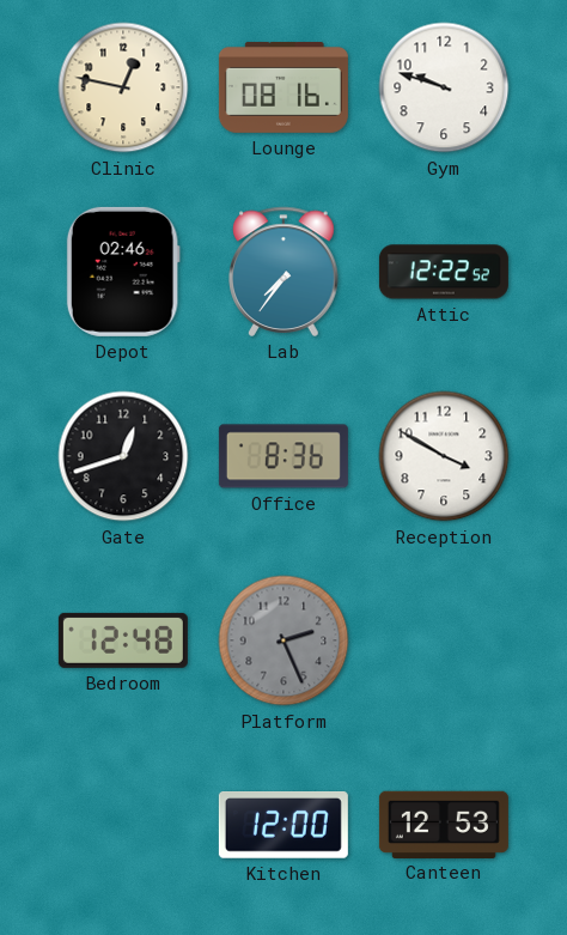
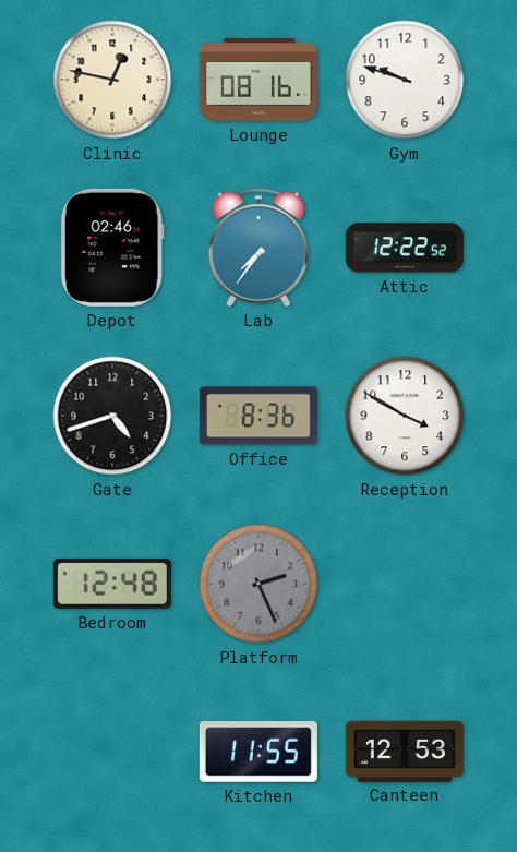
Gate: 12:42 -> 4:42
Kitchen: 12:00 -> 11:55
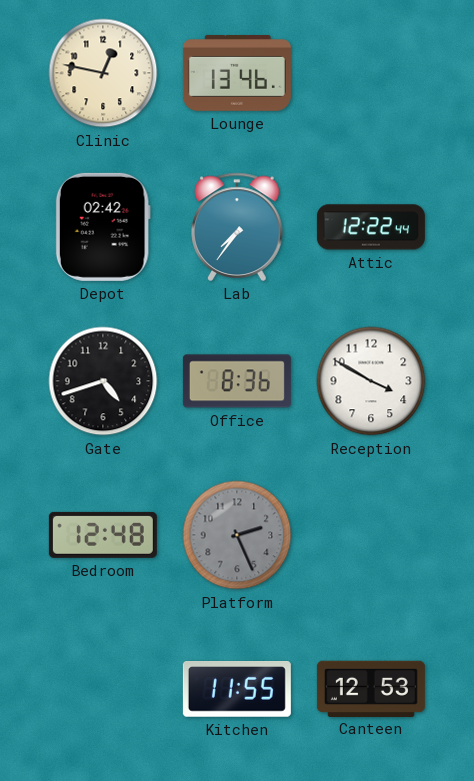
Lounge: 08:16 -> 13:46
Gym: 9:48 -> none
Depot: 02:46 -> 02:42
Attic: 12:22:52 -> 12:22:44
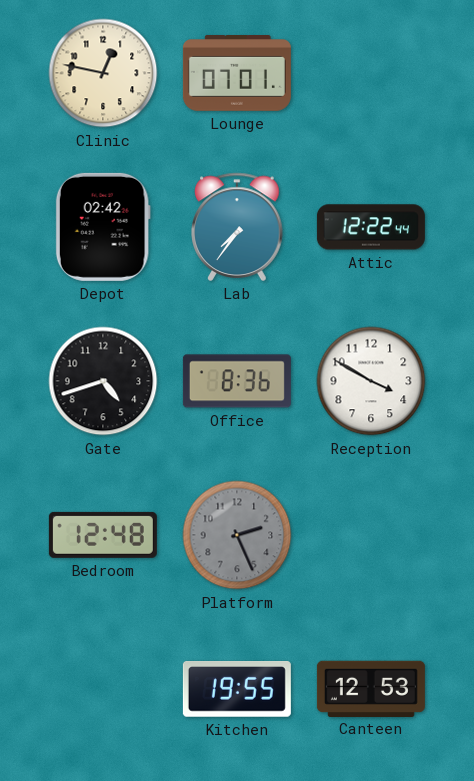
Lounge: 13:46 -> 07:01
Kitchen: 11:55 -> 19:55
